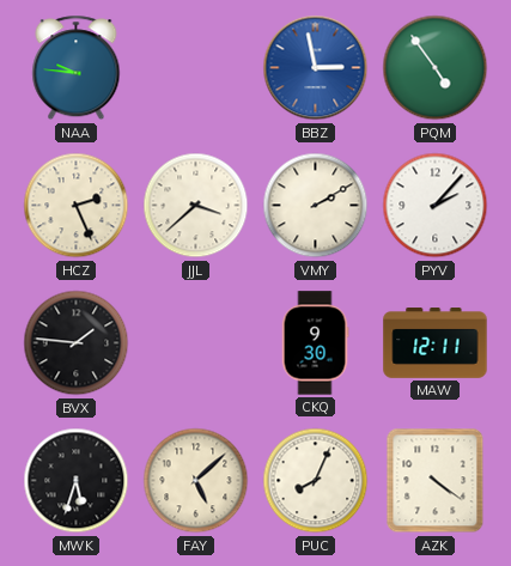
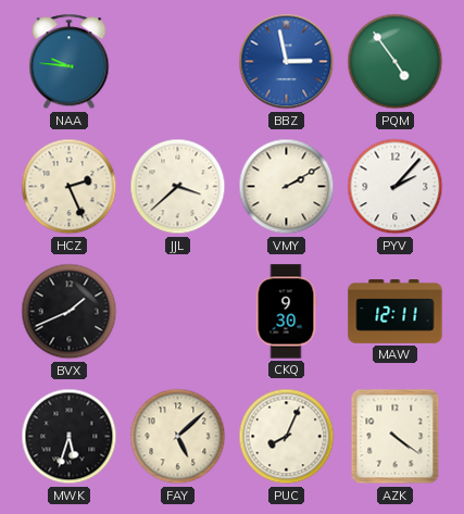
BVX: 1:46 -> 1:41
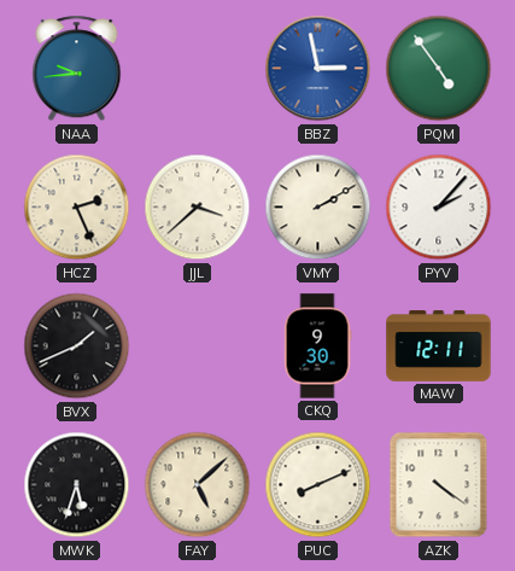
NAA: 9:46 -> 9:44
PUC: 8:04 -> 8:11
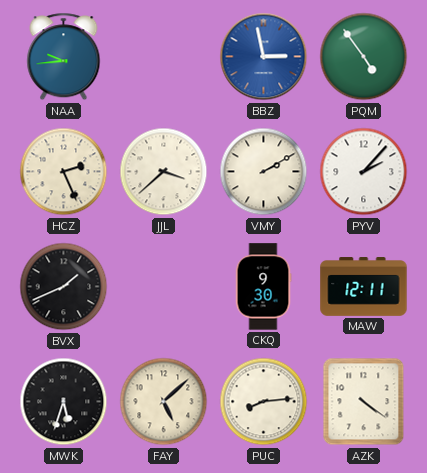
PUC: 8:11 -> 8:14
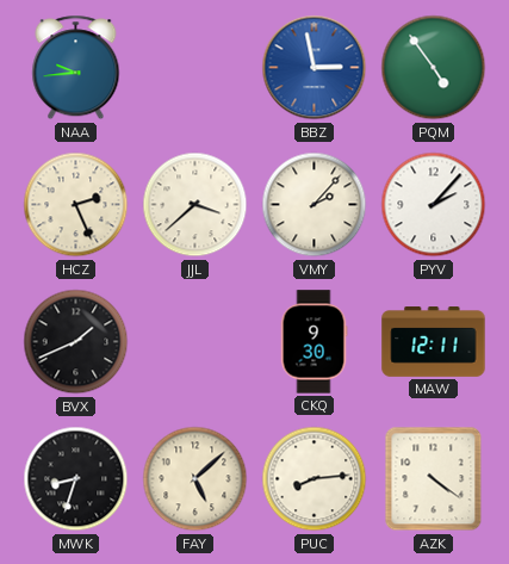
VMY: 2:10 -> 2:07
MWK: 5:33 -> 8:33
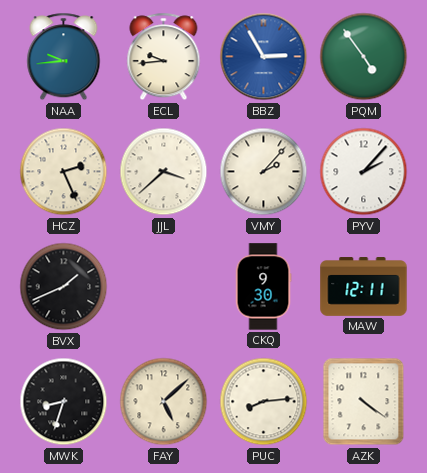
ECL: none -> 9:44
BBZ: 2:58 -> 2:55
